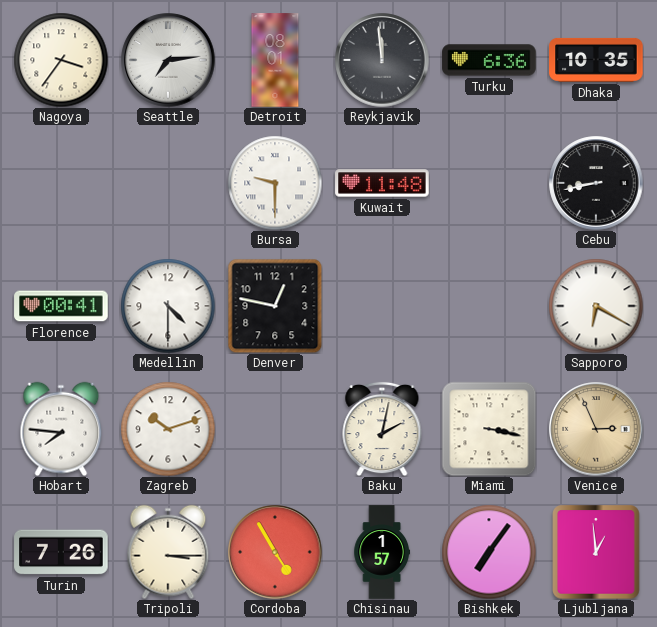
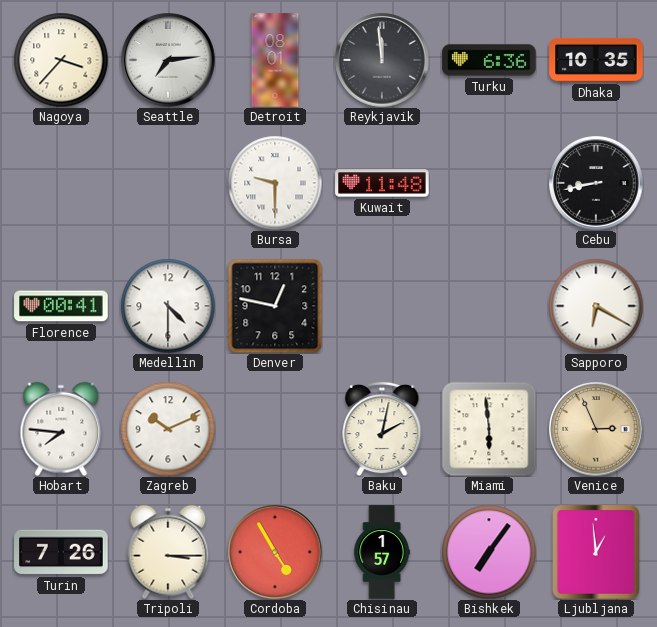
Nagoya: 3:36 -> 3:37
Zagreb: 10:12 -> 10:11
Miami: 3:17 -> 5:59
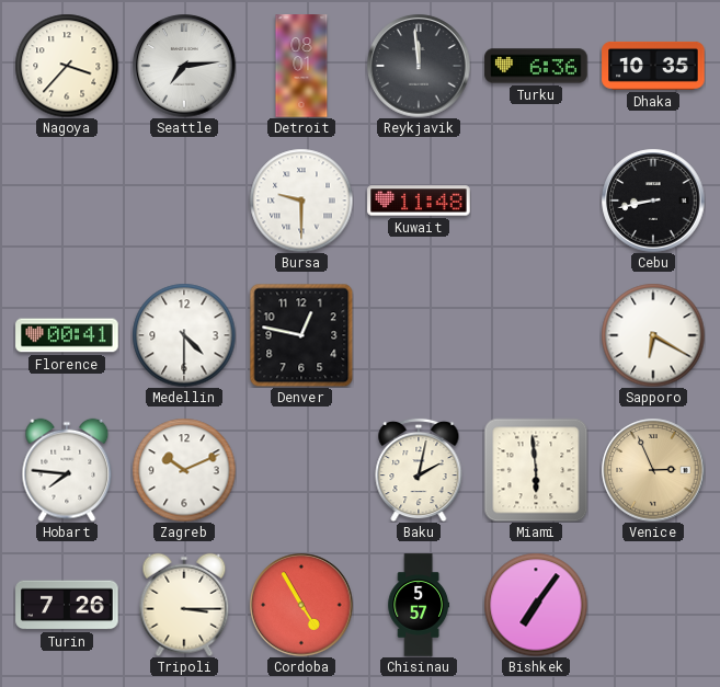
Chisinau: 1:57 -> 5:57
Ljubljana: 12:59 -> none
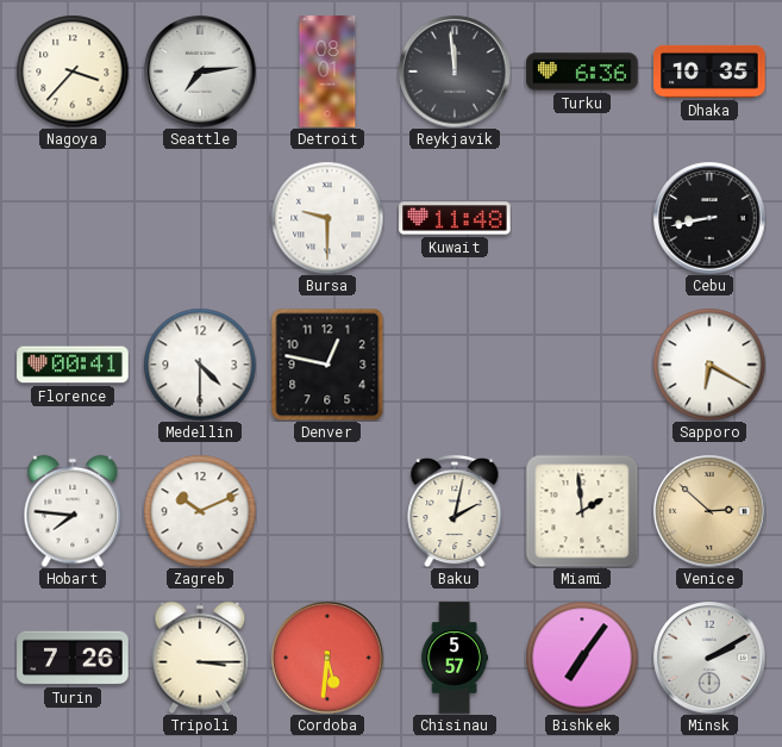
Miami: 5:59 -> 1:59
Venice: 2:56 -> 2:52
Cordoba: 4:55 -> 5:31
Minsk: none -> 2:10
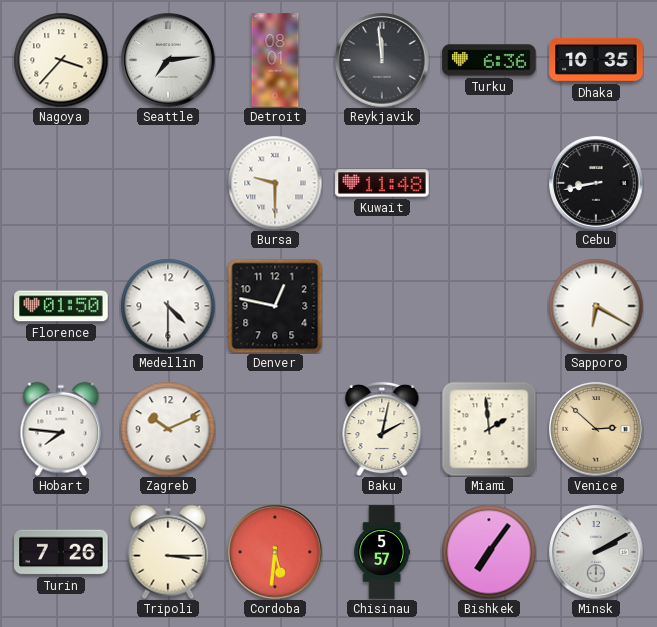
Florence: 00:41 -> 01:50
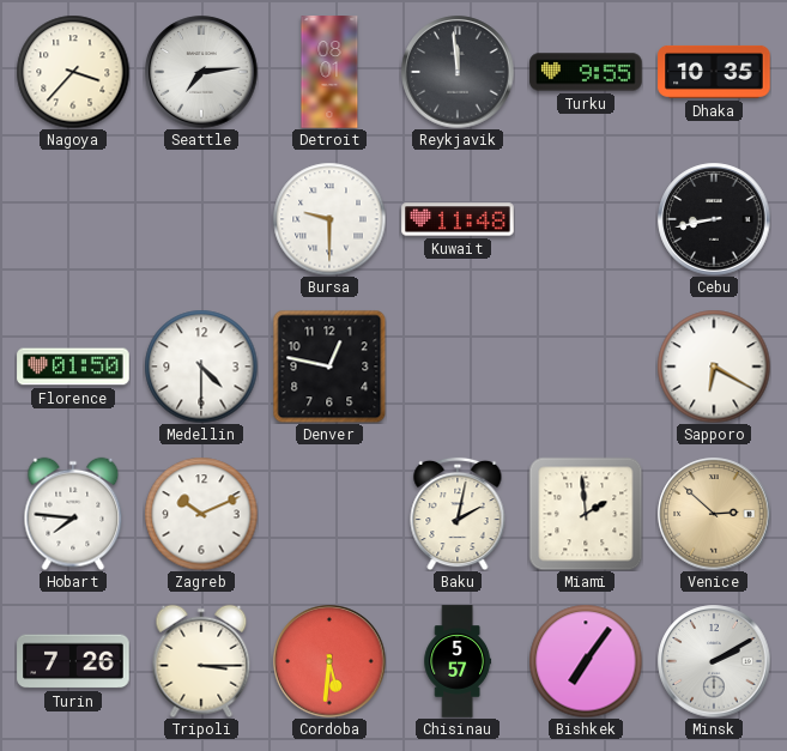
Turku: 6:36 -> 9:55
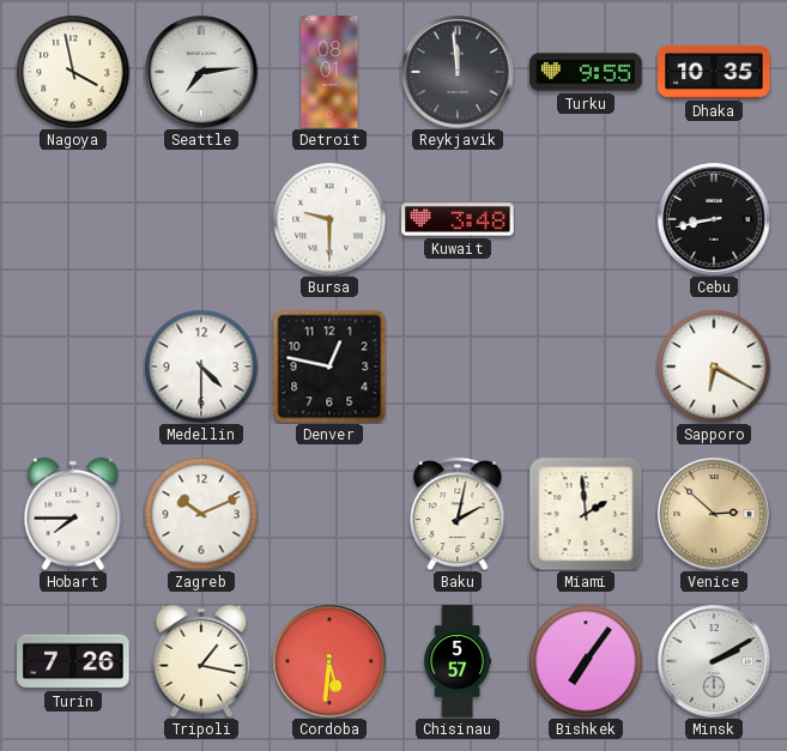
Nagoya: 3:37 -> 3:58
Kuwait: 11:48 -> 3:48
Florence: 01:50 -> none
Hobart: 7:46 -> 7:45
Tripoli: 3:15 -> 1:17
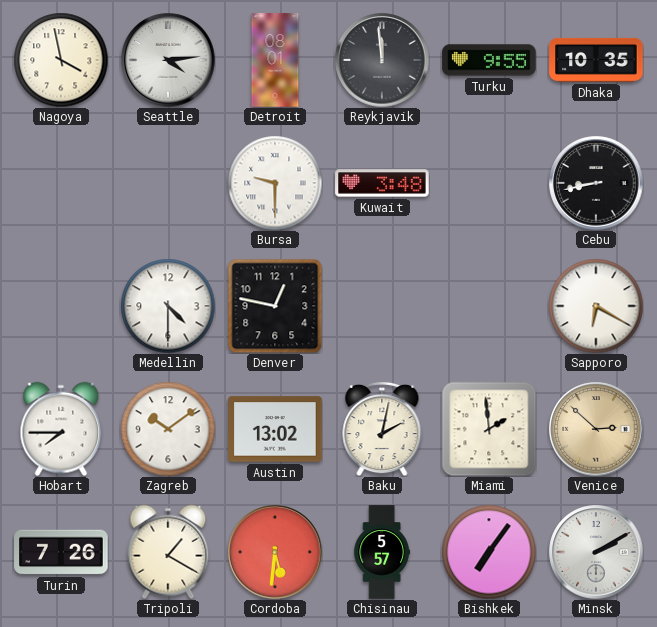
Seattle: 7:14 -> 4:14
Zagreb: 10:11 -> 10:09
Austin: none -> 13:02
Tripoli: 1:17 -> 1:20
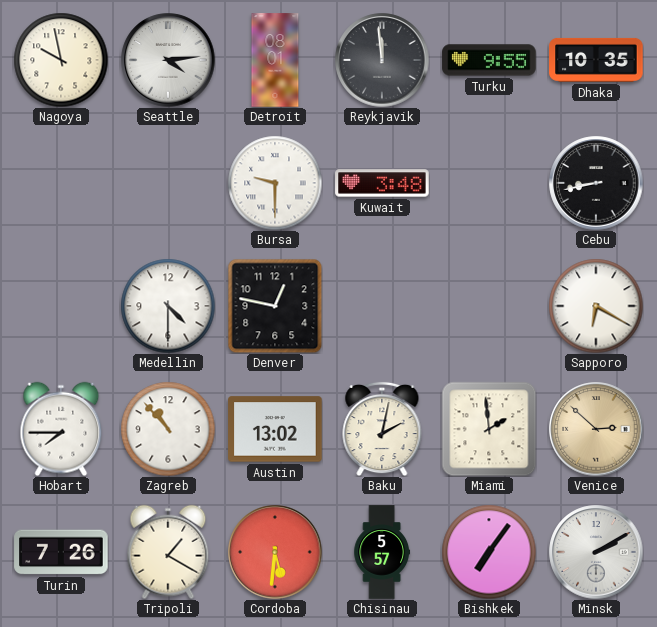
Nagoya: 3:58 -> 9:58
Zagreb: 10:09 -> 10:53
